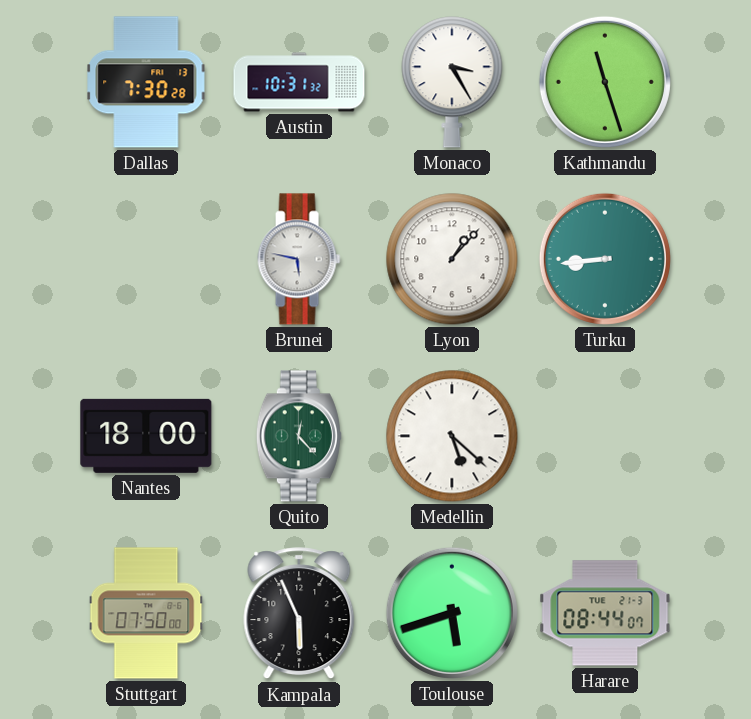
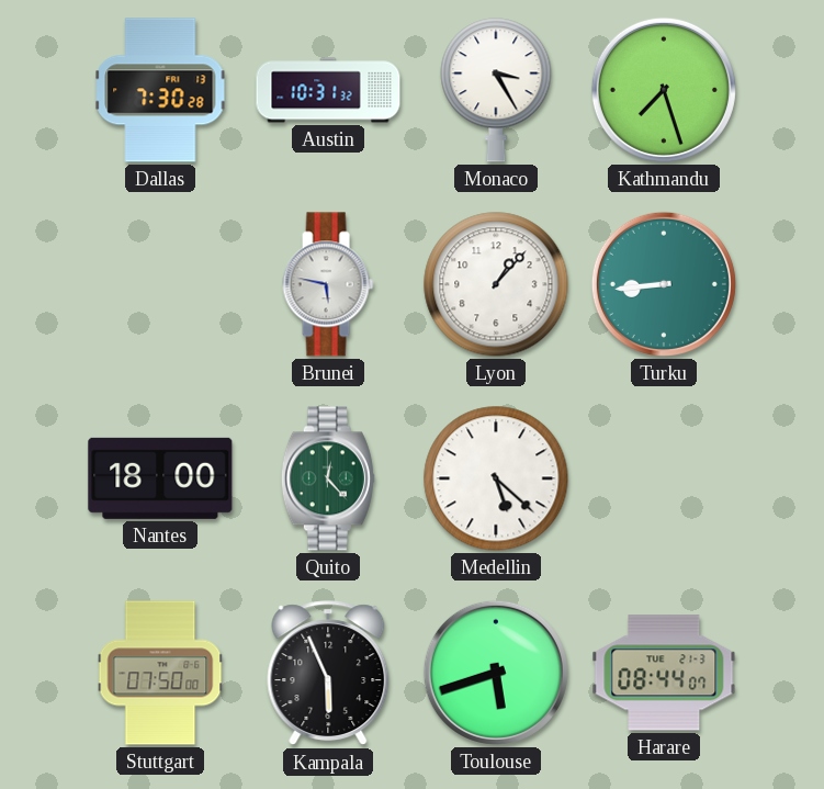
Kathmandu: 11:27 -> 7:27
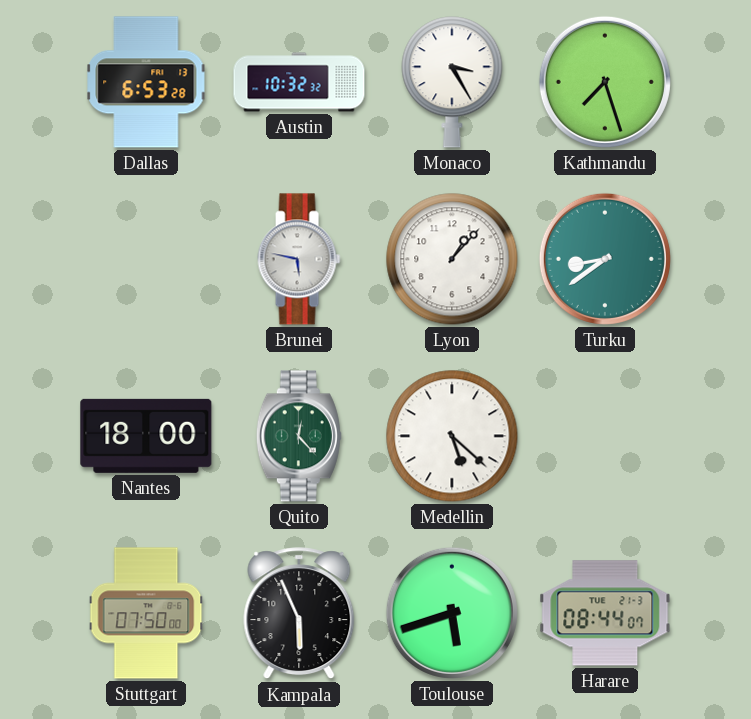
Dallas: 7:30 -> 6:53
Austin: 10:31 -> 10:32
Turku: 8:44 -> 8:39
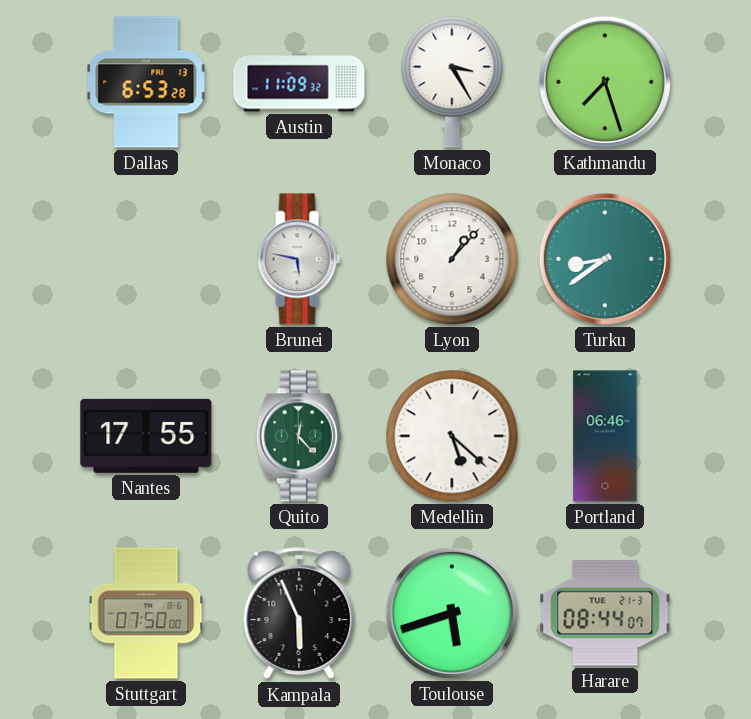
Austin: 10:32 -> 11:09
Nantes: 18:00 -> 17:55
Portland: none -> 06:46
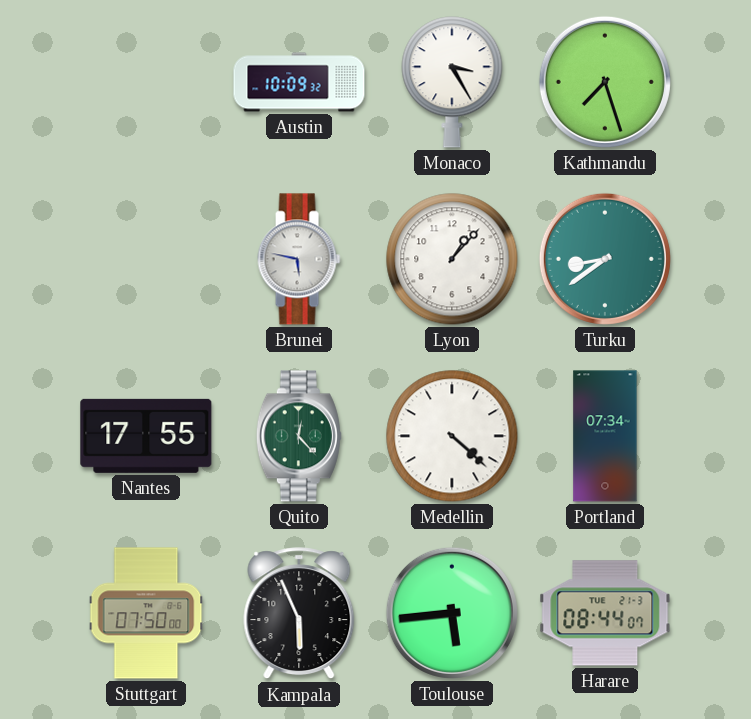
Dallas: 6:53 -> none
Austin: 11:09 -> 10:09
Medellin: 5:22 -> 4:22
Portland: 06:46 -> 07:34
Toulouse: 5:42 -> 5:44
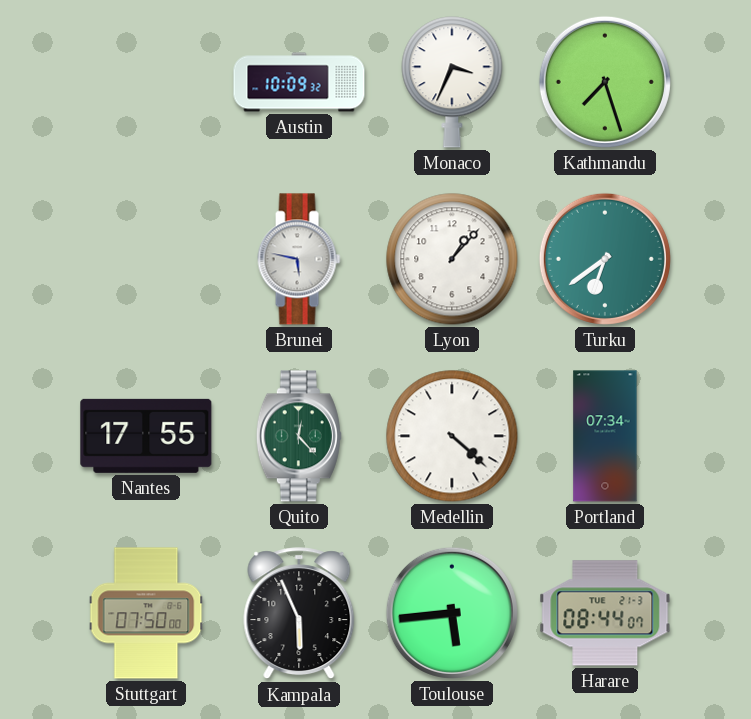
Monaco: 3:25 -> 3:34
Turku: 8:39 -> 6:39
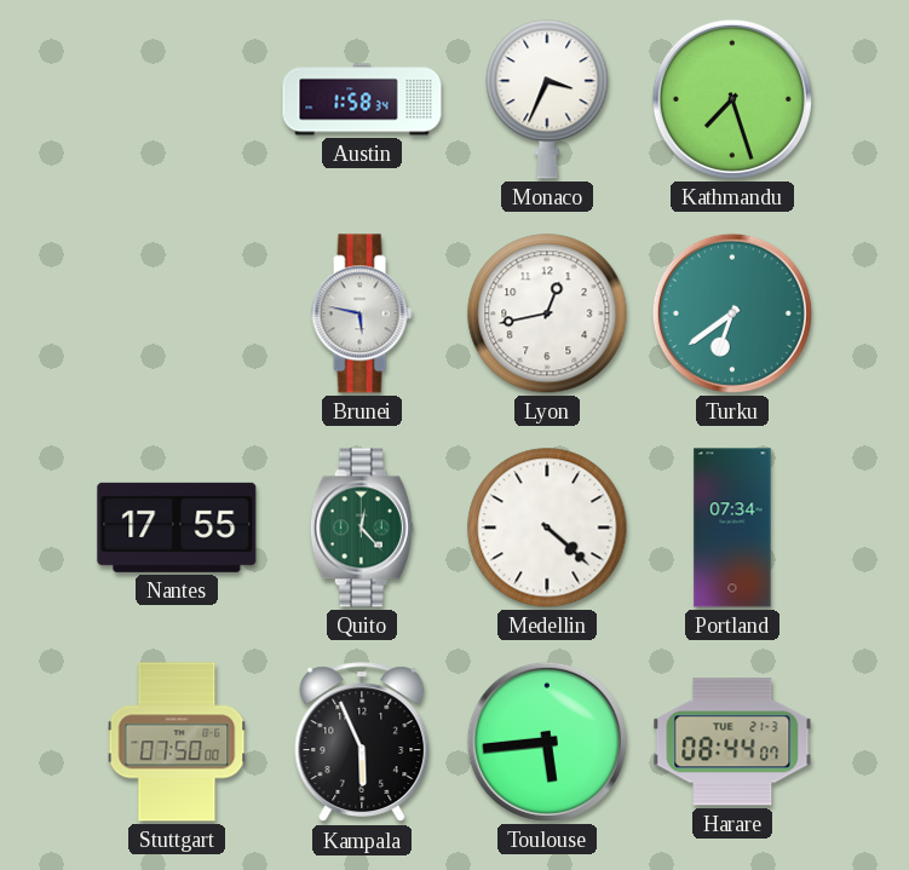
Austin: 10:09 -> 1:58
Lyon: 1:07 -> 12:43
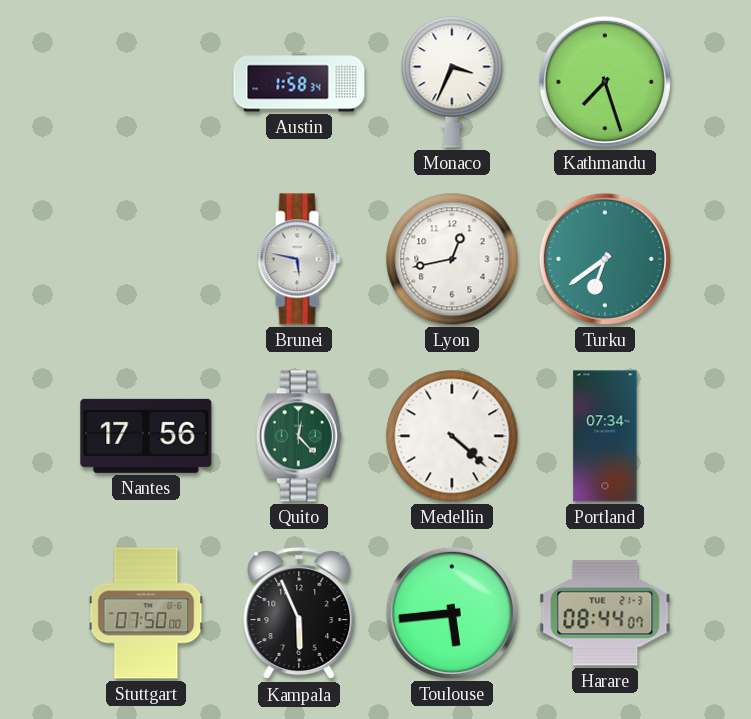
Nantes: 17:55 -> 17:56
